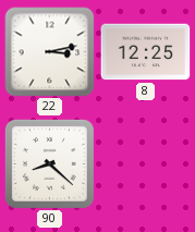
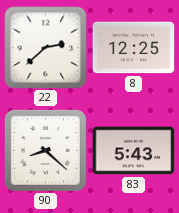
22: 3:13 -> 2:38
83: none -> 5:43
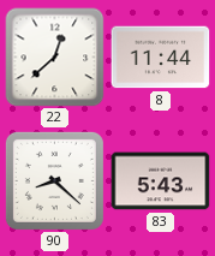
22: 2:38 -> 12:38
8: 12:25 -> 11:44
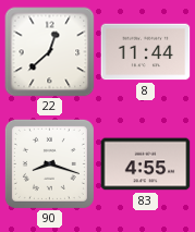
90: 8:22 -> 8:18
83: 5:43 -> 4:55
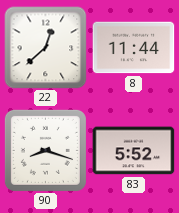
83: 4:55 -> 5:52
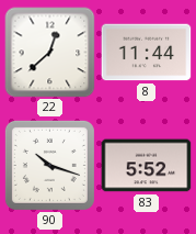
90: 8:18 -> 10:18
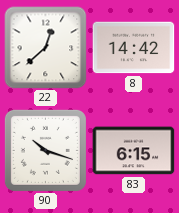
8: 11:44 -> 14:42
83: 5:52 -> 6:15
